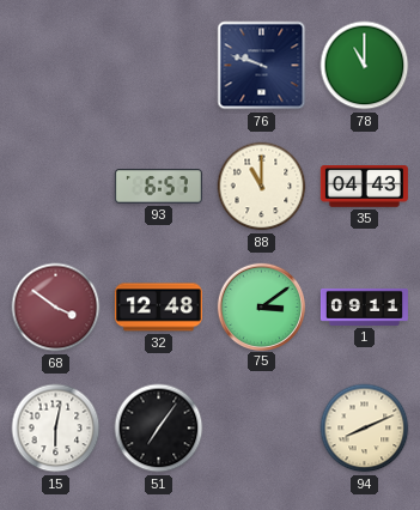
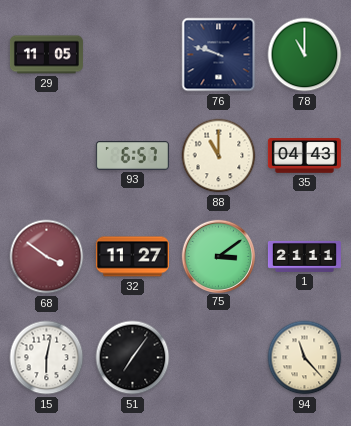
29: none -> 11:05
32: 12:48 -> 11:27
1: 09:11 -> 21:11
94: 8:11 -> 11:23
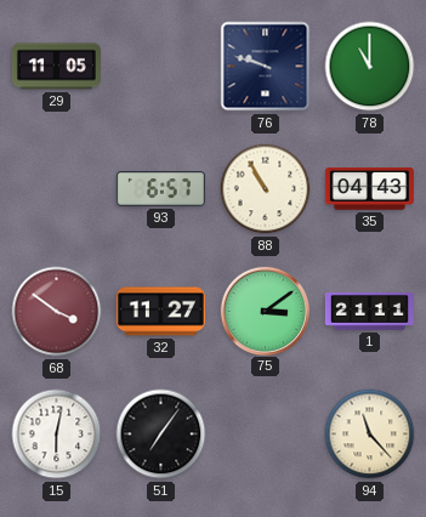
88: 11:00 -> 10:55
